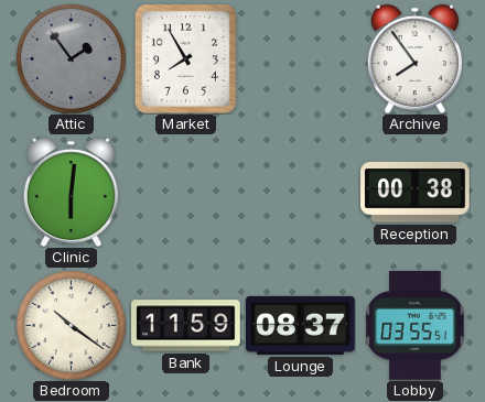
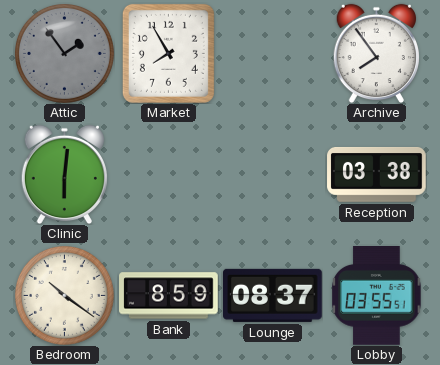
Reception: 00:38 -> 03:38
Bank: 11:59 -> 8:59
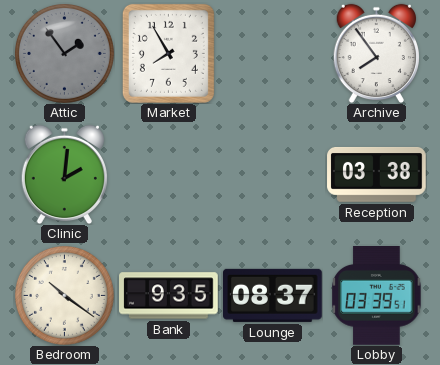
Clinic: 6:01 -> 2:01
Bank: 8:59 -> 9:35
Lobby: 03:55 -> 03:39
